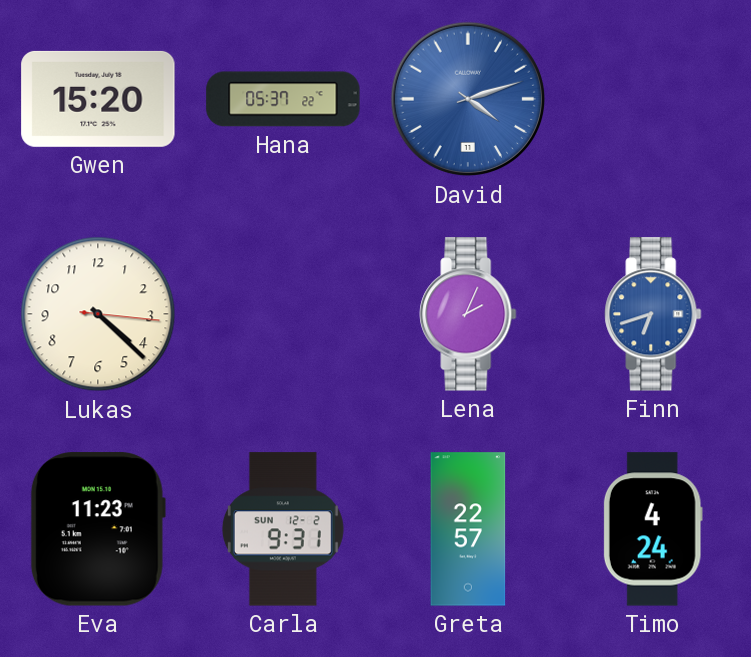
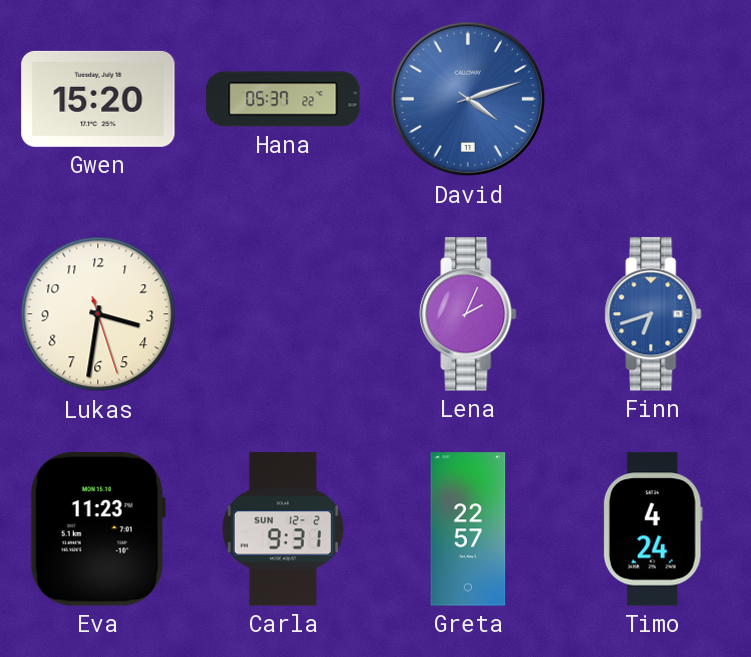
Lukas: 4:22 -> 3:31
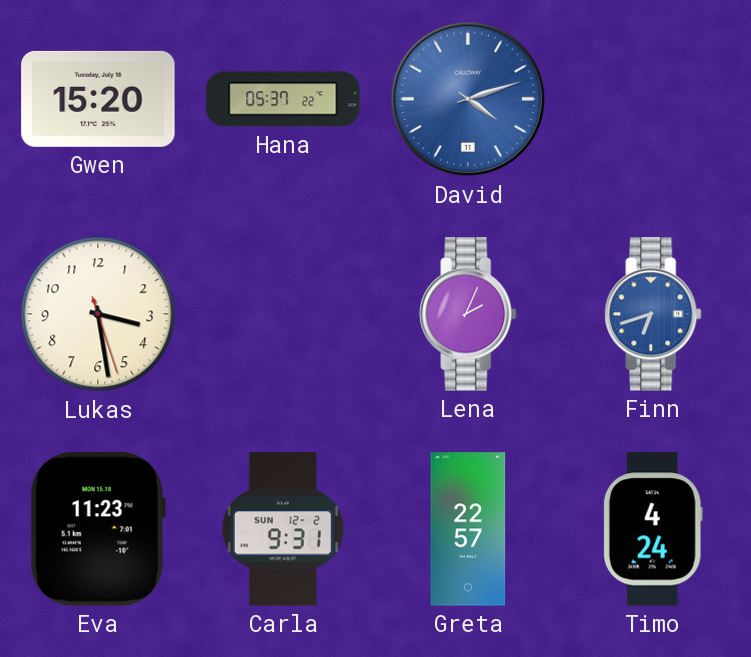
Lukas: 3:31 -> 3:28
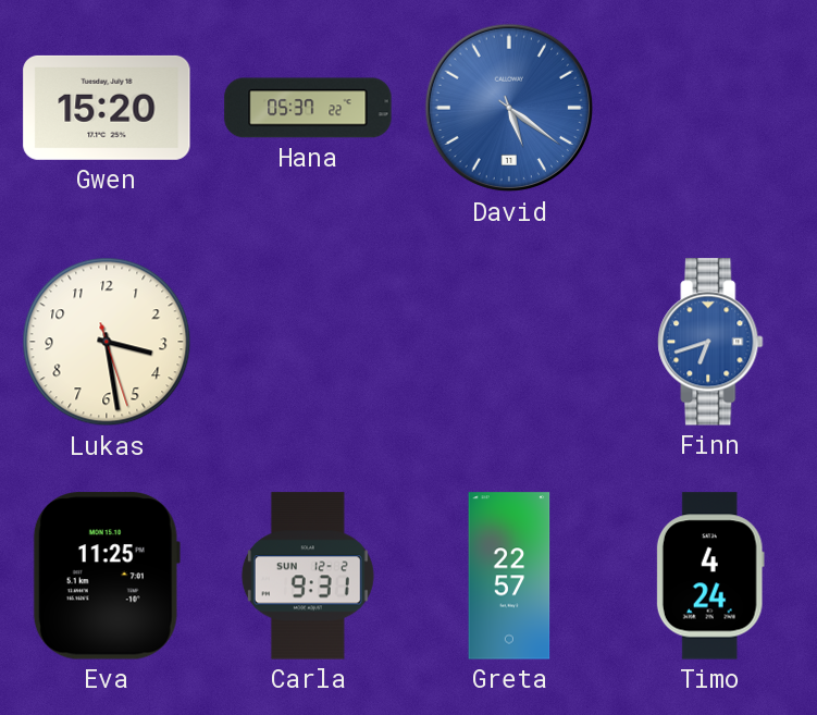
David: 4:12 -> 5:21
Lena: 2:04 -> none
Eva: 11:23 -> 11:25
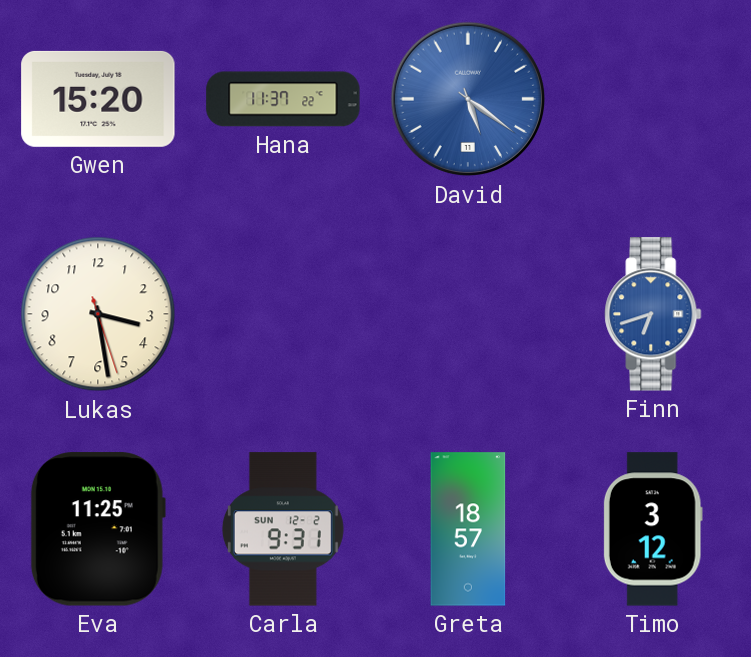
Hana: 05:37 -> 11:37
Greta: 22:57 -> 18:57
Timo: 4:24 -> 3:12
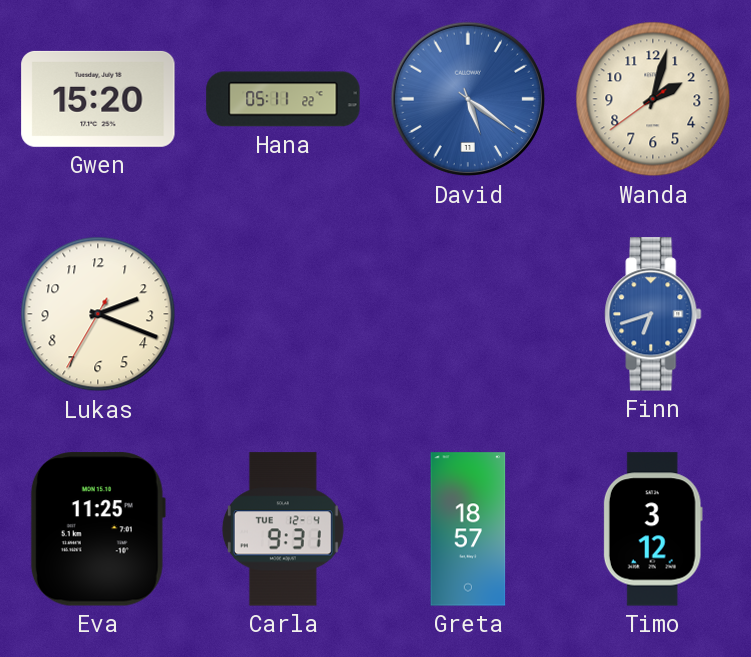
Hana: 11:37 -> 05:11
Wanda: none -> 2:02
Lukas: 3:28 -> 2:18
Carla date: SUN 12-2 -> TUE 12-4
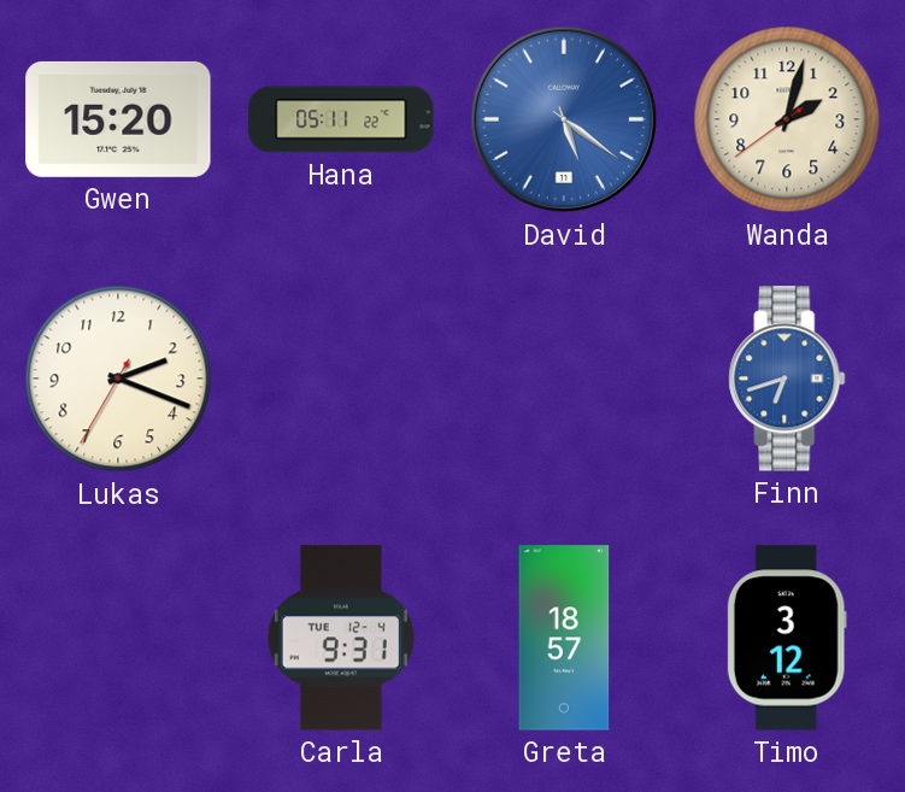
Eva: 11:25 -> none
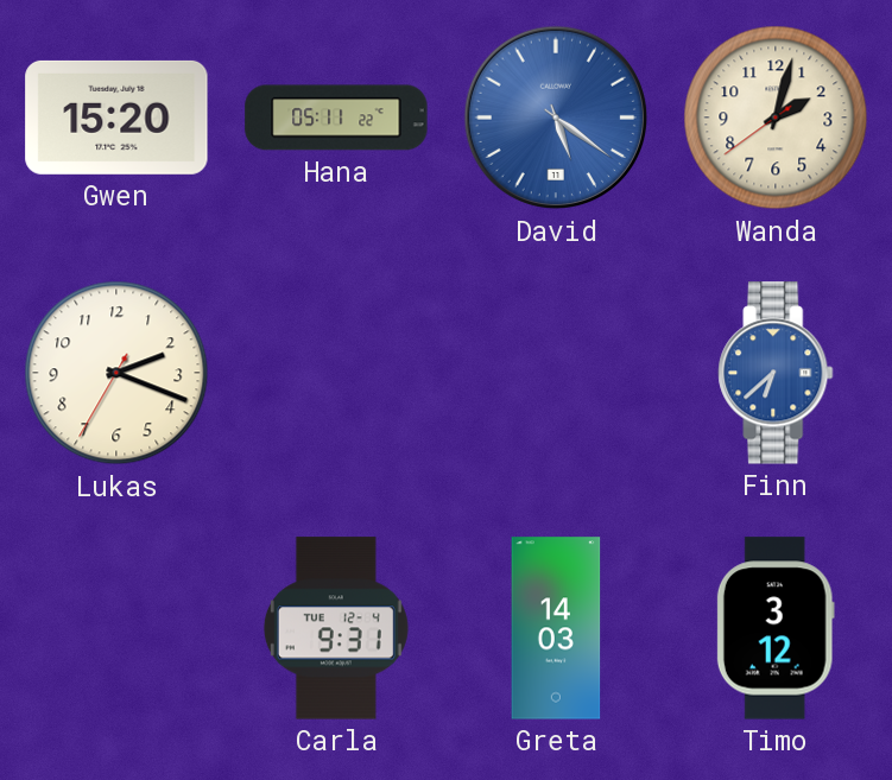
Finn: 6:42 -> 6:38
Greta: 18:57 -> 14:03
